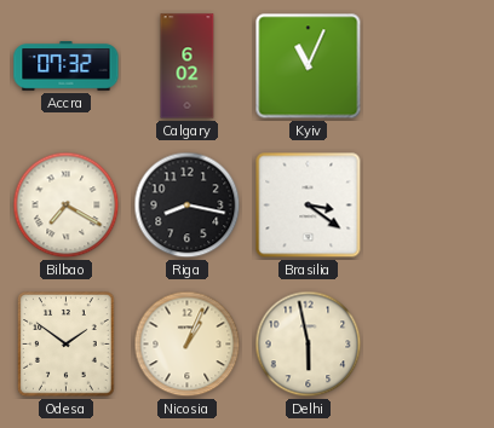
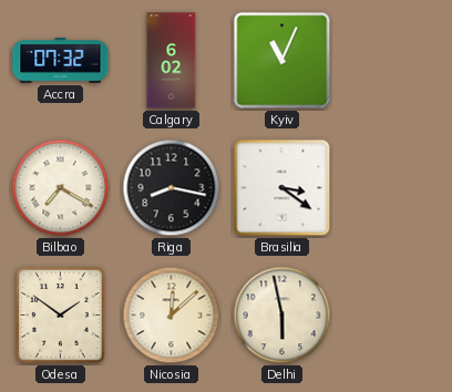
Nicosia: 1:04 -> 12:08
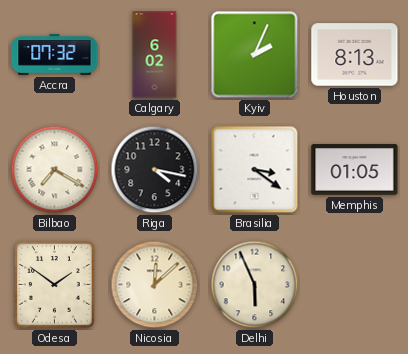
Kyiv: 11:04 -> 2:04
Houston: none -> 8:13
Riga: 8:17 -> 4:17
Memphis: none -> 01:05
Delhi: 5:58 -> 5:56
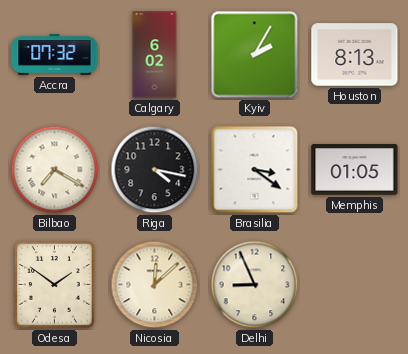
Kyiv: 2:04 -> 2:05
Delhi: 5:56 -> 8:56
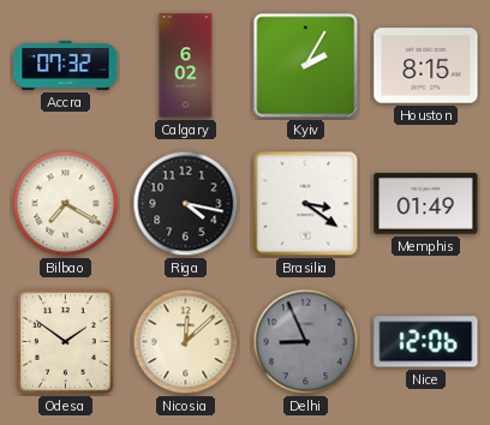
Houston: 8:13 -> 8:15
Memphis: 01:05 -> 01:49
Delhi dial: cream -> grey
Nice: none -> 12:06
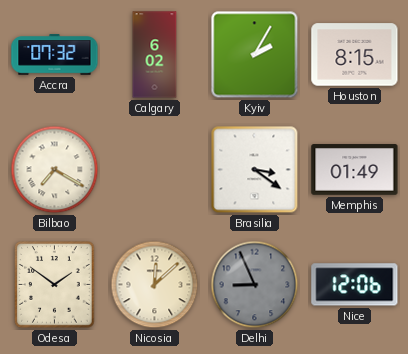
Riga: 4:17 -> none
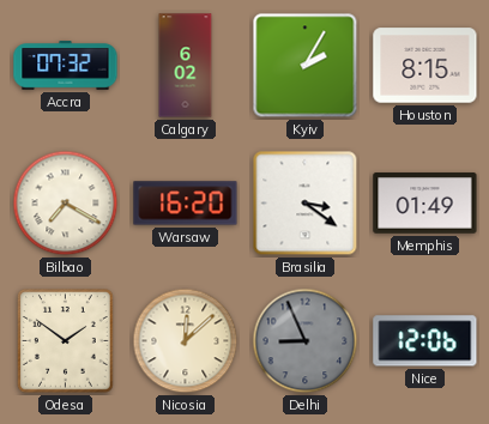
Warsaw: none -> 16:20
